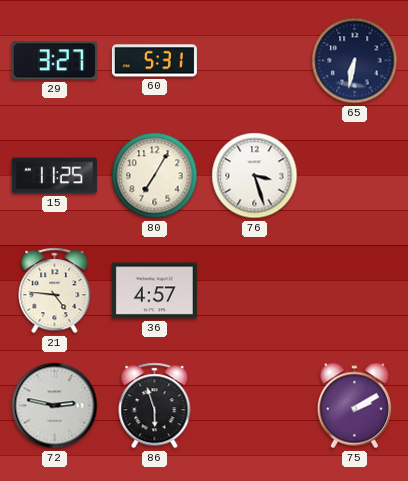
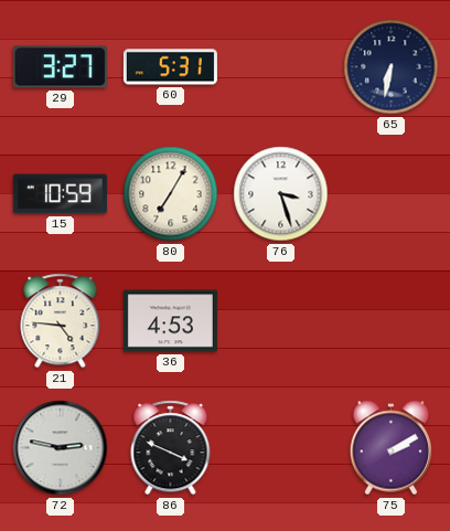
15: 11:25 -> 10:59
36: 4:57 -> 4:53
86: 5:57 -> 3:49
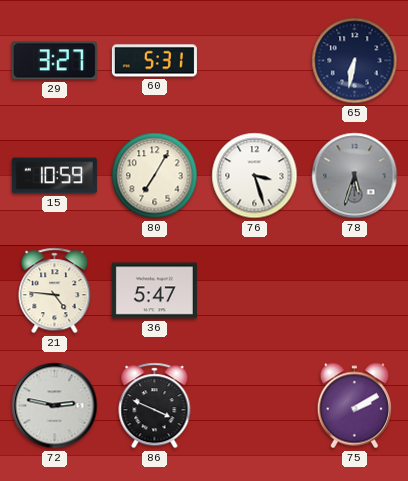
78: none -> 5:33
36: 4:53 -> 5:47
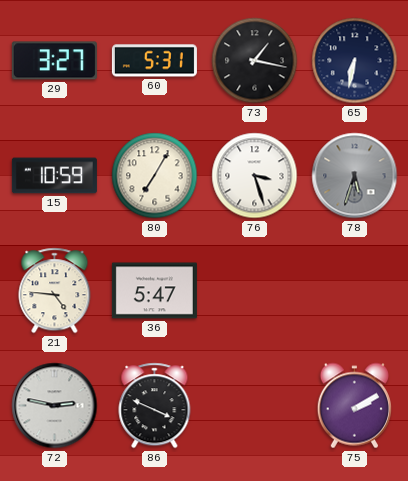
73: none -> 1:17
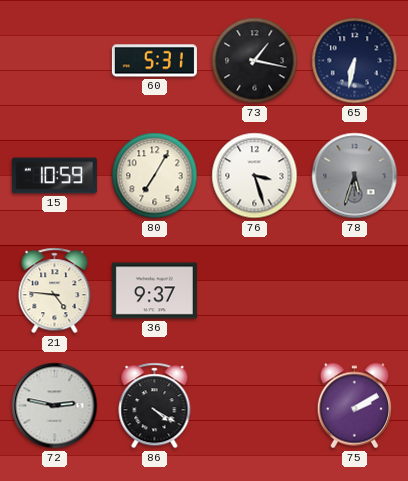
29: 3:27 -> none
36: 5:47 -> 9:37
86: 3:49 -> 4:20
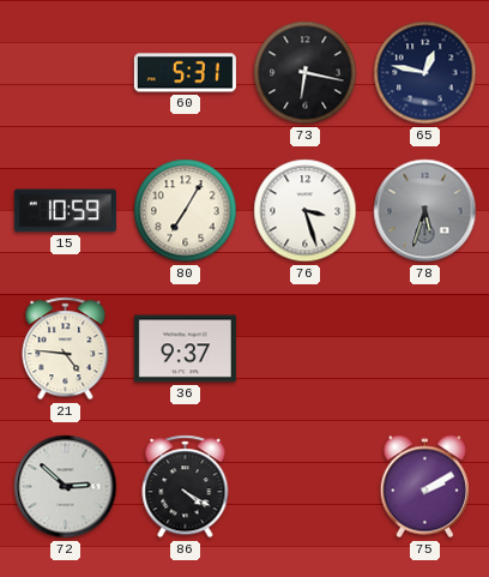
73: 1:17 -> 6:17
65: 6:32 -> 12:47
72: 2:47 -> 2:52
